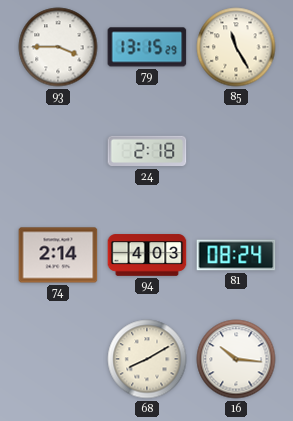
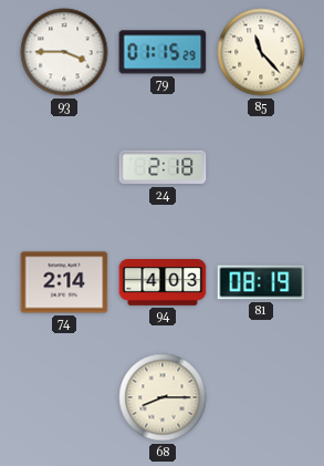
79: 13:15 -> 01:15
85: 11:25 -> 11:23
81: 08:24 -> 08:19
68: 8:10 -> 8:15
16: 10:16 -> none
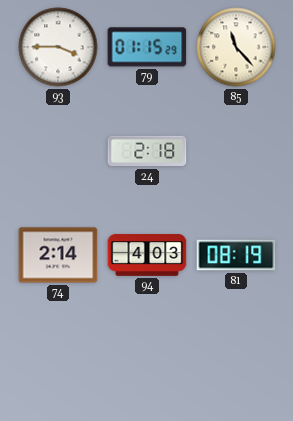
68: 8:15 -> none
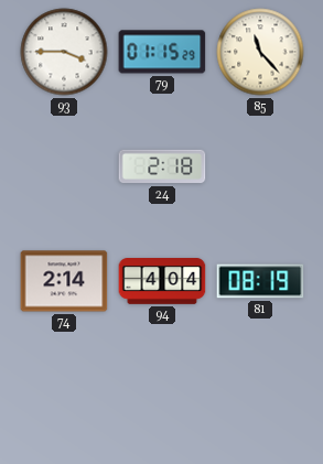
94: 4:03 -> 4:04
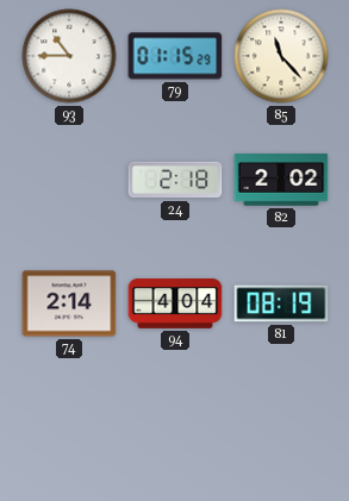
93: 3:45 -> 10:45
82: none -> 2:02
